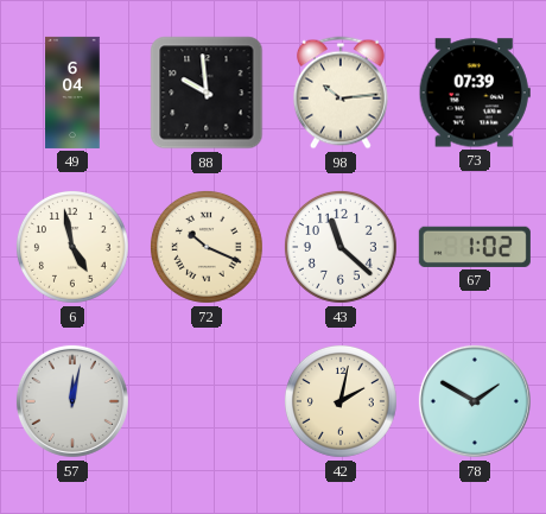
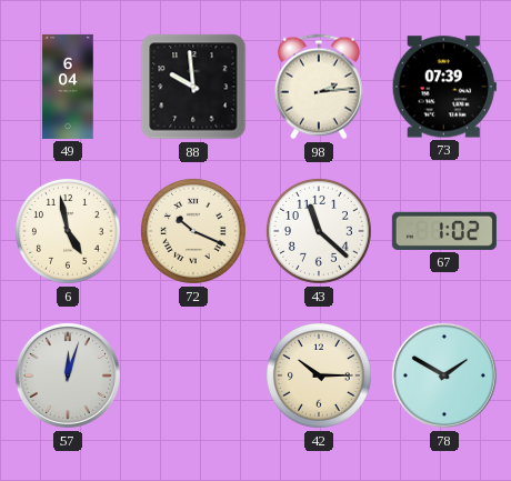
98: 10:14 -> 2:14
57: 12:02 -> 12:03
42: 2:02 -> 10:15
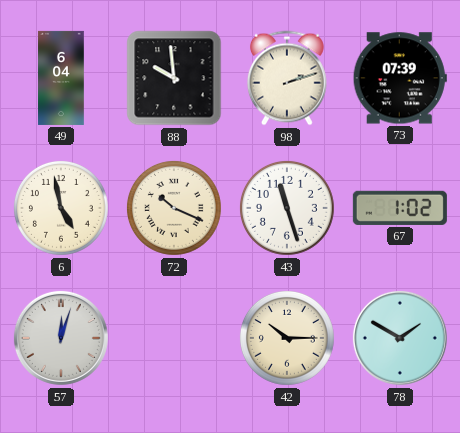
98: 2:14 -> 2:12
43: 11:22 -> 11:27
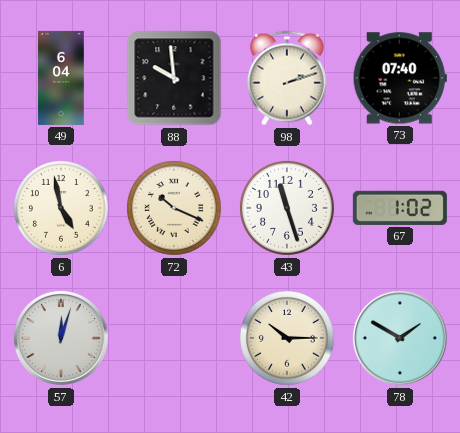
73: 07:39 -> 07:40
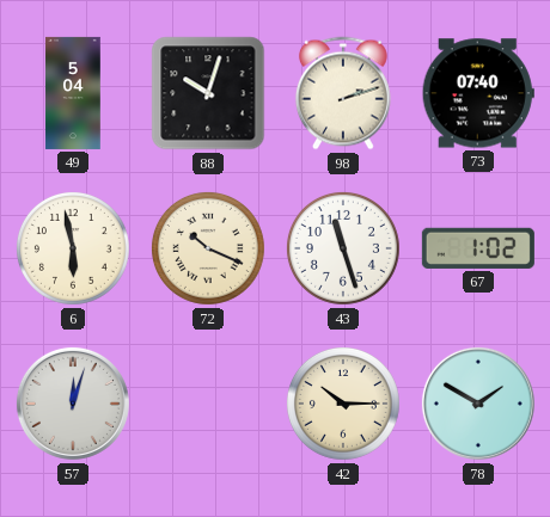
49: 6:04 -> 5:04
88: 9:59 -> 10:03
6: 4:58 -> 5:58
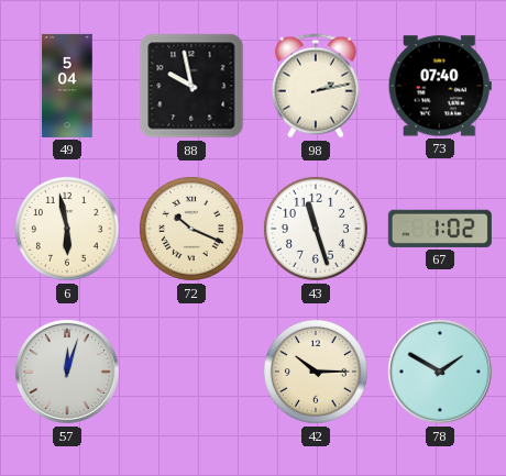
88: 10:03 -> 9:58
98: 2:12 -> 2:13
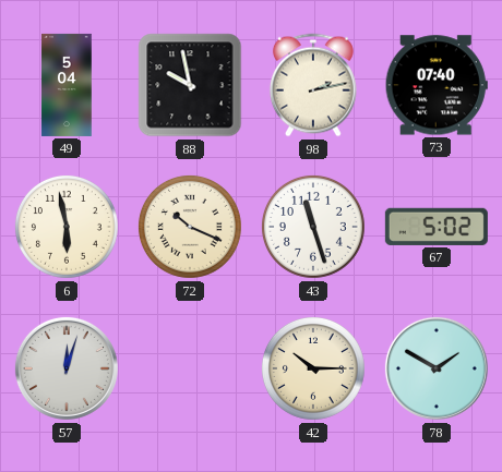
67: 1:02 -> 5:02
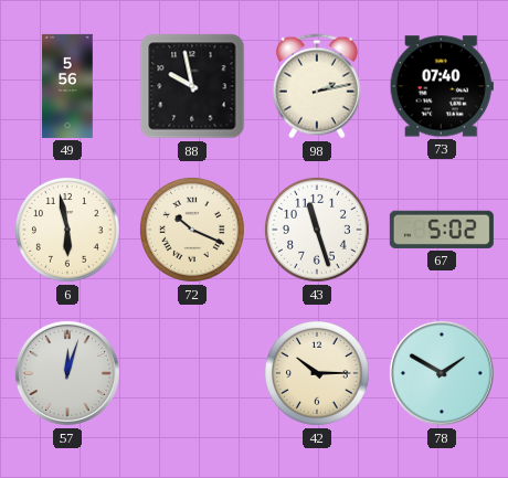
49: 5:04 -> 5:56
